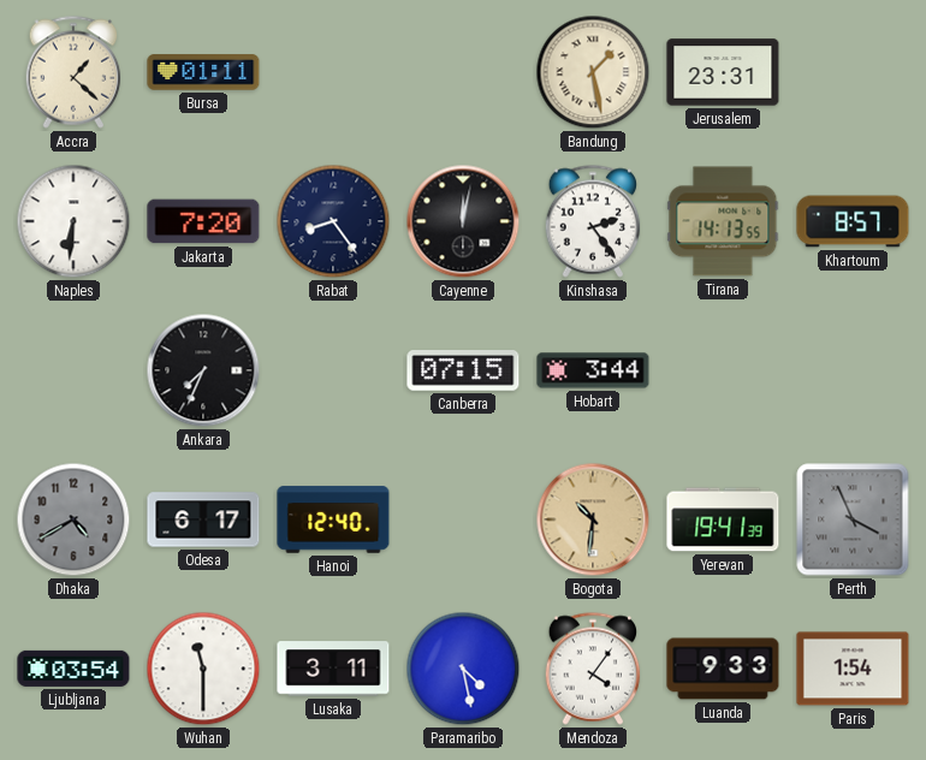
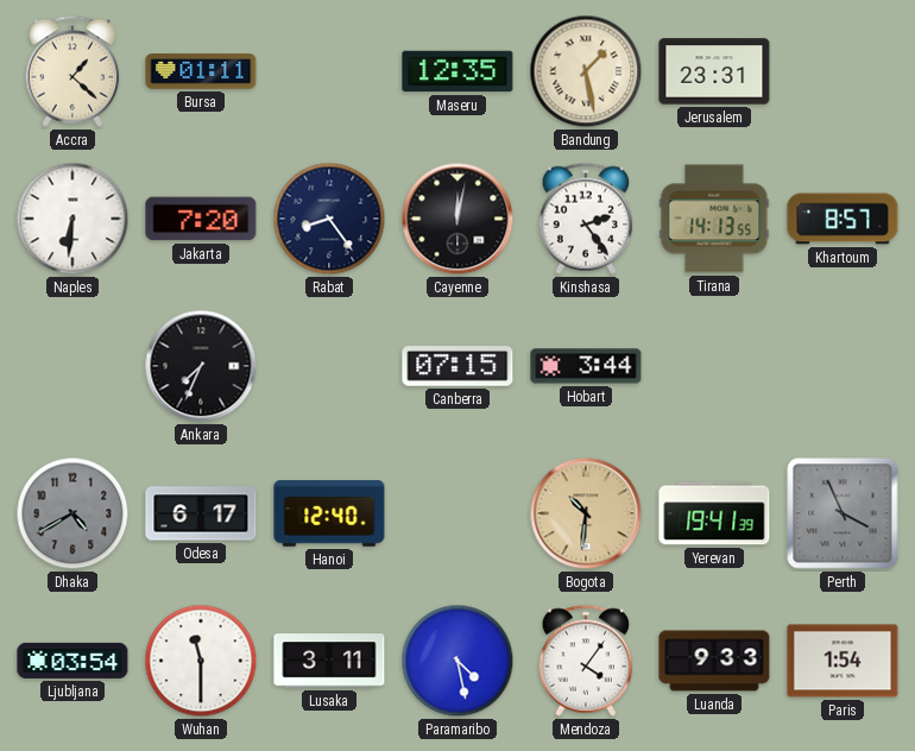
Maseru: none -> 12:35
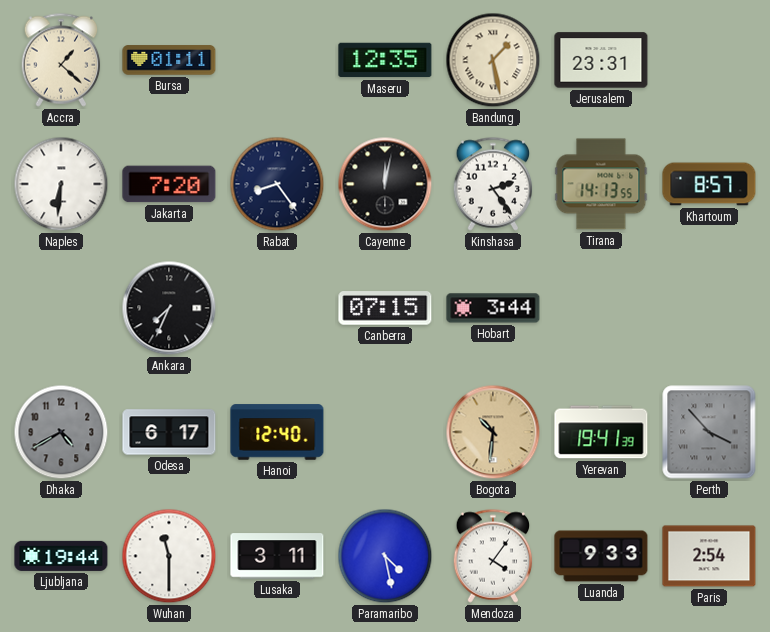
Perth: 3:56 -> 3:53
Ljubljana: 03:54 -> 19:44
Paris: 1:54 -> 2:54
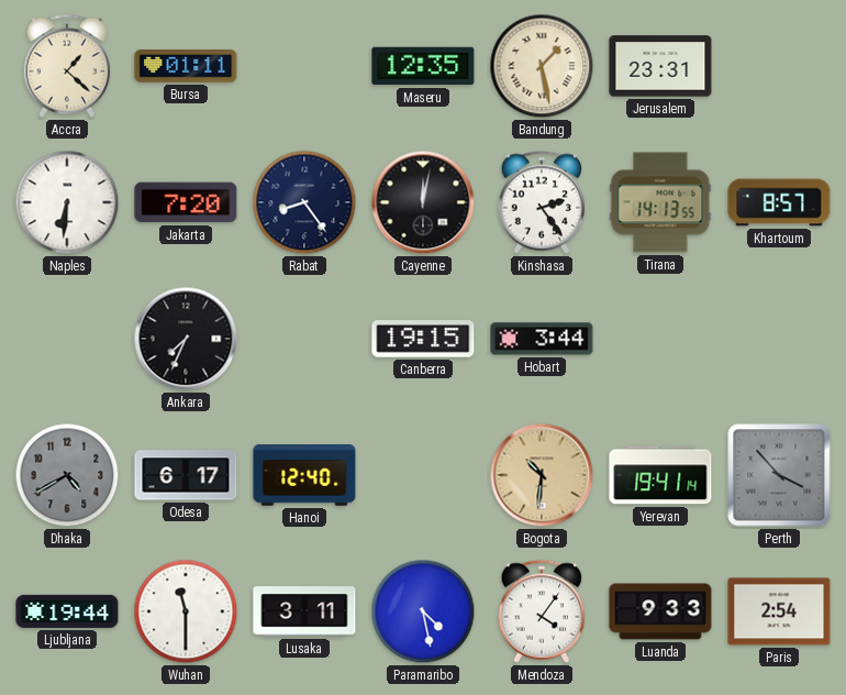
Canberra: 07:15 -> 19:15
Yerevan: 19:41:39 -> 19:41:14
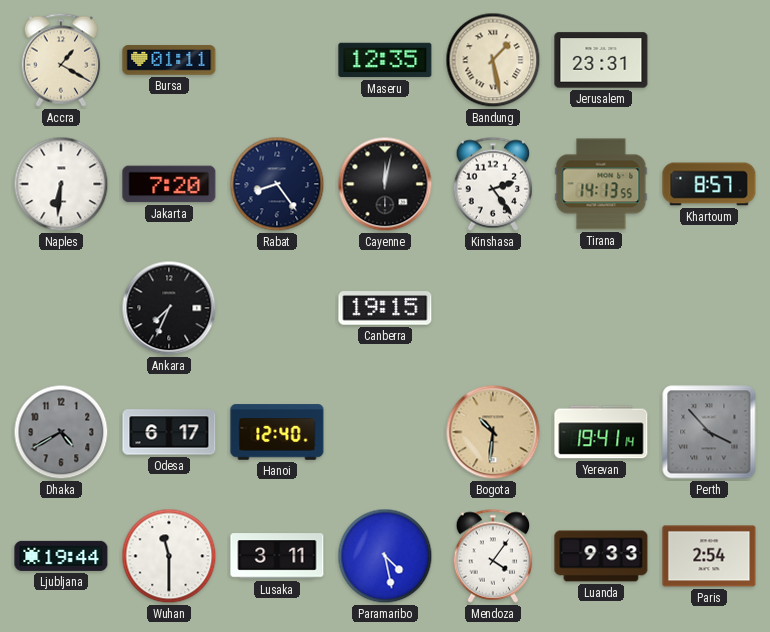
Accra: 1:22 -> 1:20
Hobart: 3:44 -> none
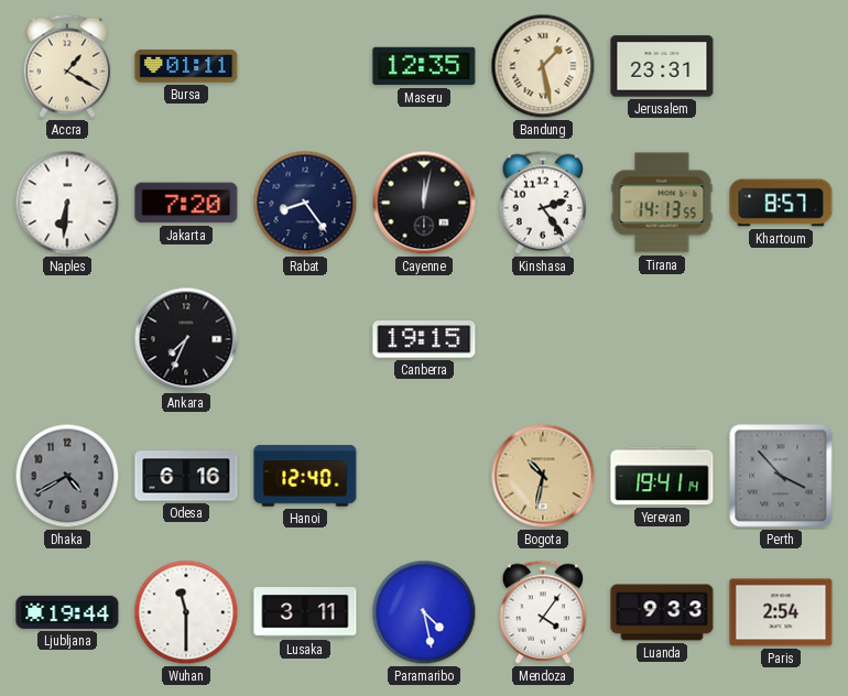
Odesa: 6:17 -> 6:16
Bogota: 10:31 -> 10:32
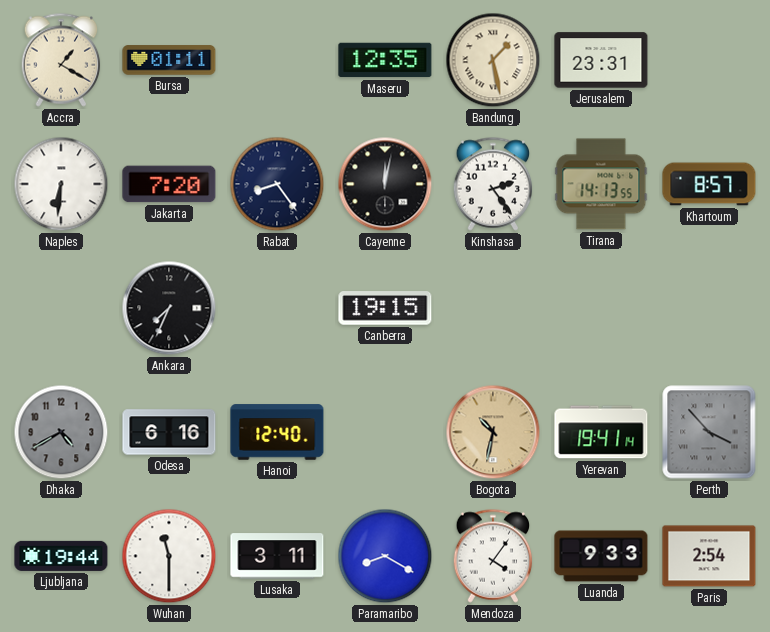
Paramaribo: 4:28 -> 8:20
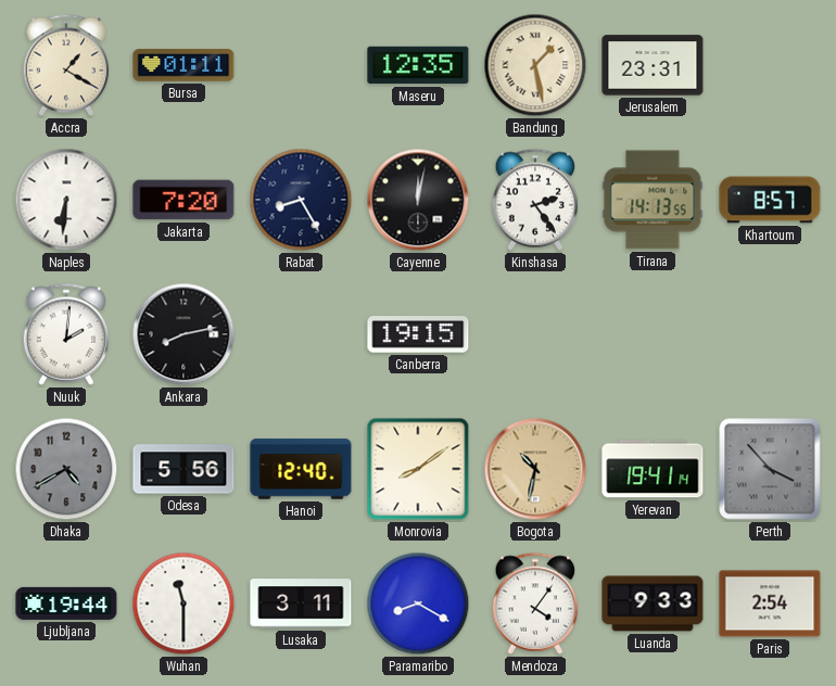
Rabat: 8:24 -> 8:25
Nuuk: none -> 2:01
Ankara: 7:34 -> 8:13
Odesa: 6:16 -> 5:56
Monrovia: none -> 8:09
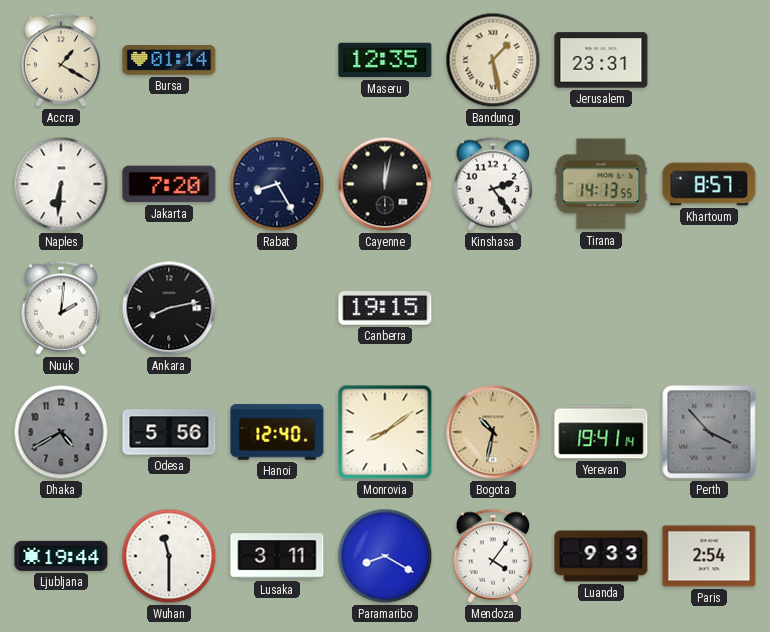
Bursa: 01:11 -> 01:14
